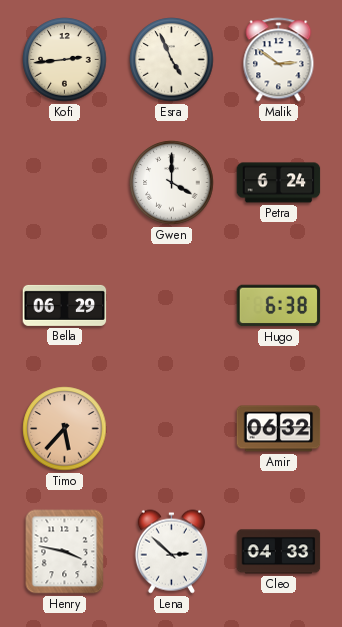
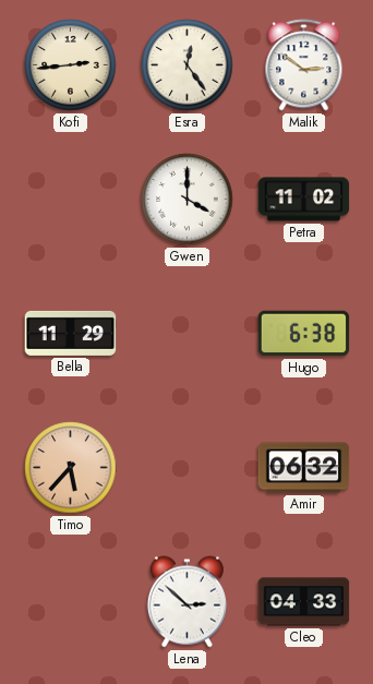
Esra: 4:56 -> 12:24
Petra: 6:24 -> 11:02
Bella: 06:29 -> 11:29
Henry: 3:47 -> none
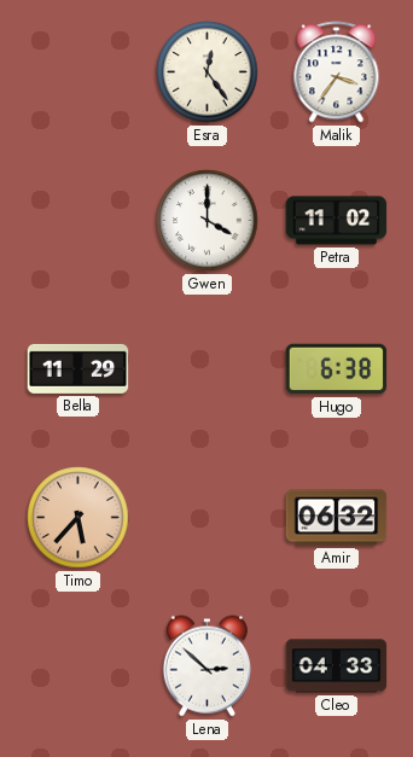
Kofi: 2:44 -> none
Malik: 2:51 -> 3:36
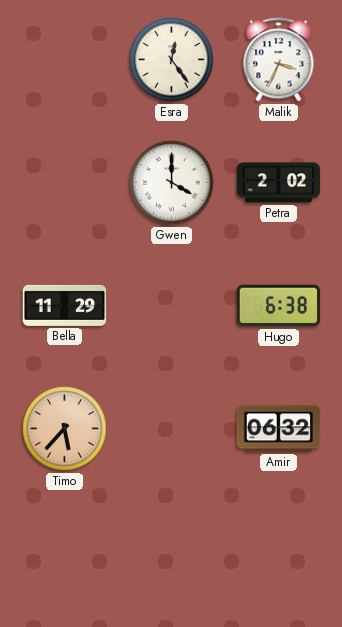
Malik: 3:36 -> 3:34
Petra: 11:02 -> 2:02
Lena: 2:52 -> none
Cleo: 04:33 -> none
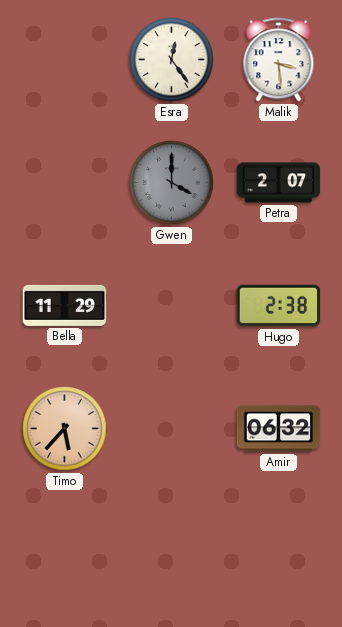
Malik: 3:34 -> 3:29
Gwen dial: white -> grey
Petra: 2:02 -> 2:07
Hugo: 6:38 -> 2:38
